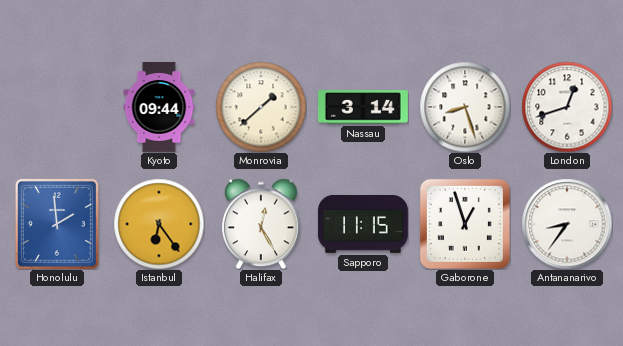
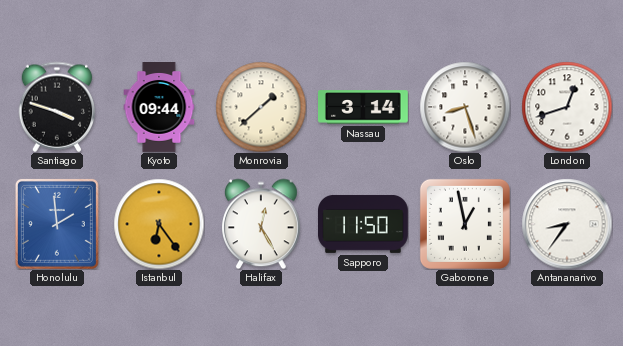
Santiago: none -> 3:48
Sapporo: 11:15 -> 11:50
Gaborone: 12:57 -> 12:58
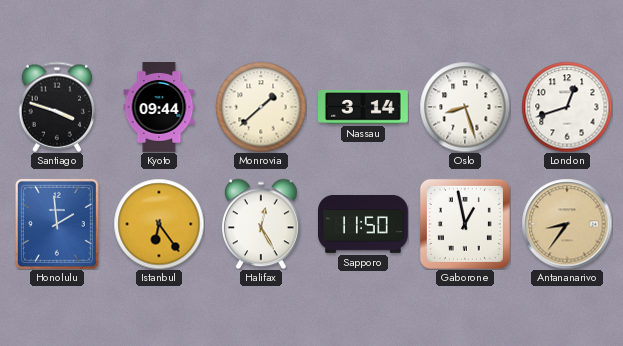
Antananarivo dial: white -> champagne
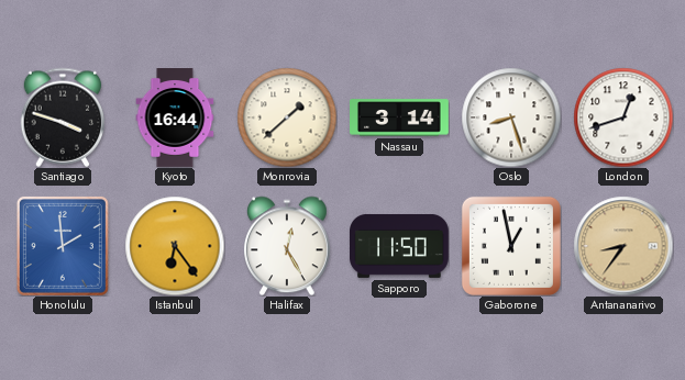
Kyoto: 09:44 -> 16:44
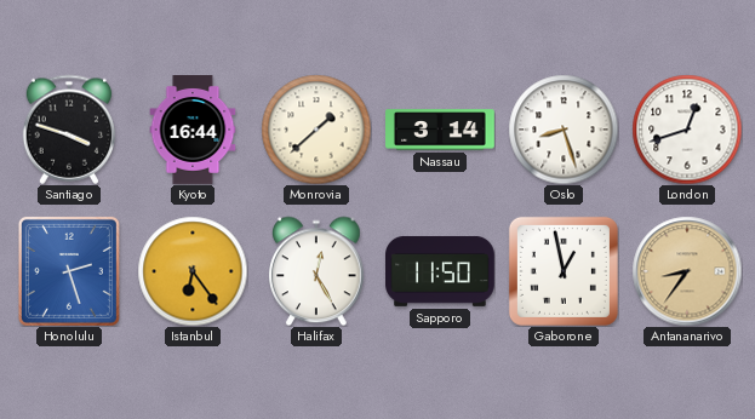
Honolulu: 1:59 -> 2:27
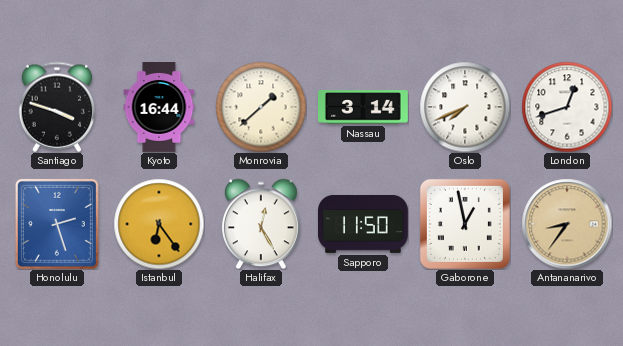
Oslo: 8:27 -> 7:41
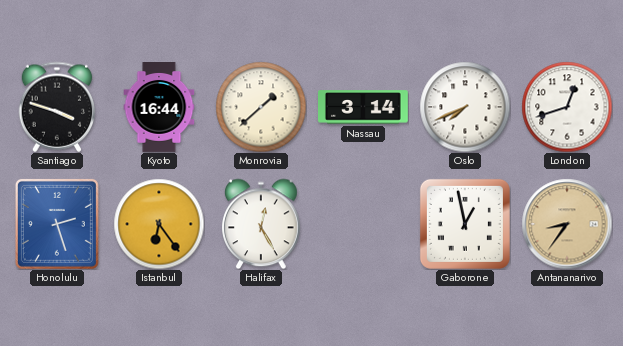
Sapporo: 11:50 -> none
